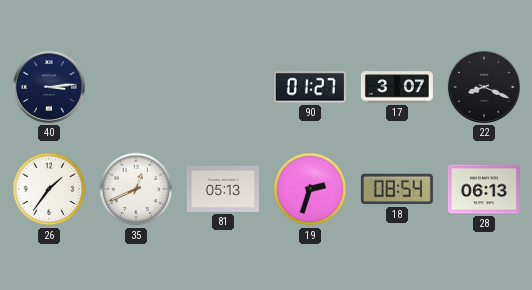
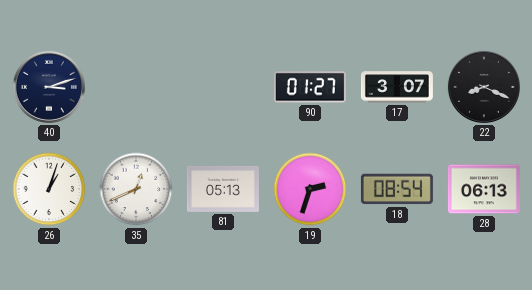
40: 3:14 -> 3:12
26: 1:36 -> 1:03
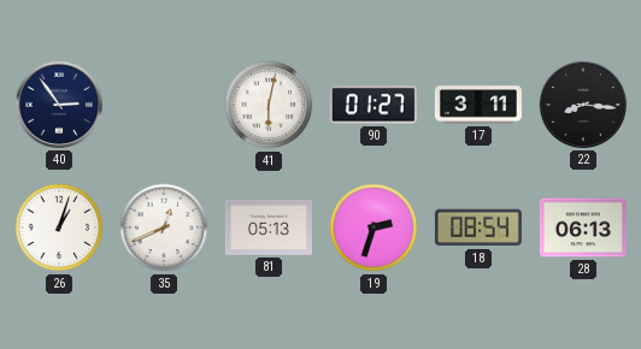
40: 3:12 -> 2:54
41: none -> 6:02
17: 3:07 -> 3:11
22: 8:19 -> 8:16
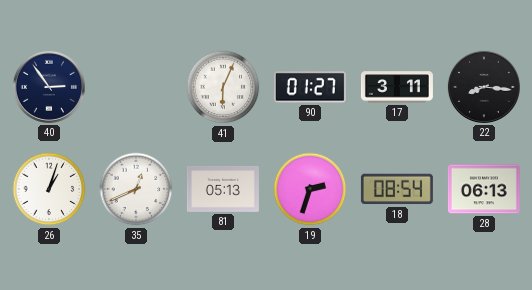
41: 6:02 -> 6:04
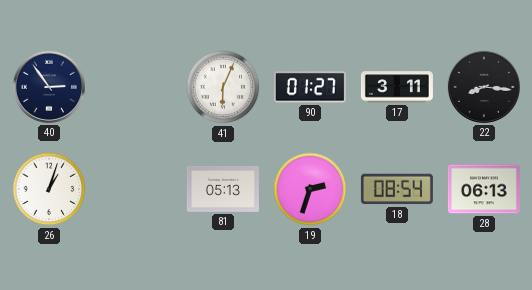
35: 12:41 -> none
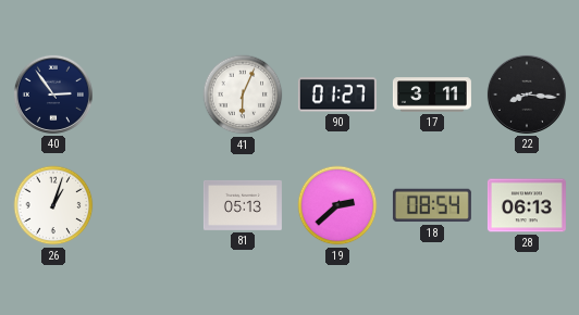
19: 2:33 -> 2:38
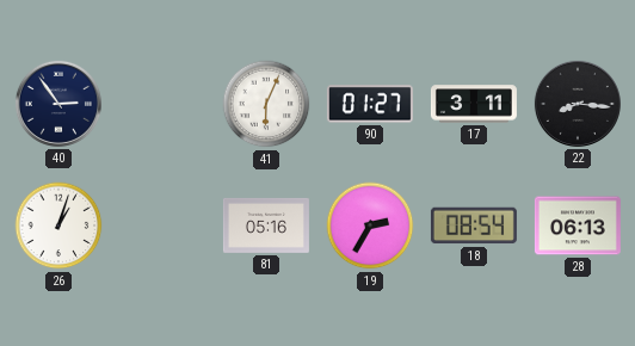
81: 05:13 -> 05:16
19: 2:38 -> 2:35
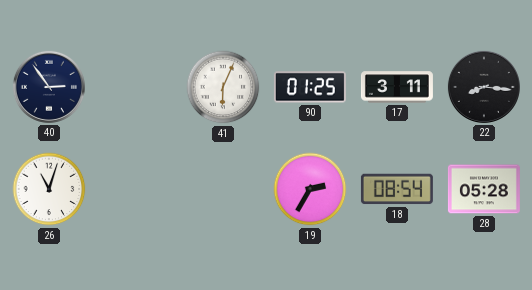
90: 01:27 -> 01:25
26: 1:03 -> 11:03
81: 05:16 -> none
28: 06:13 -> 05:28
